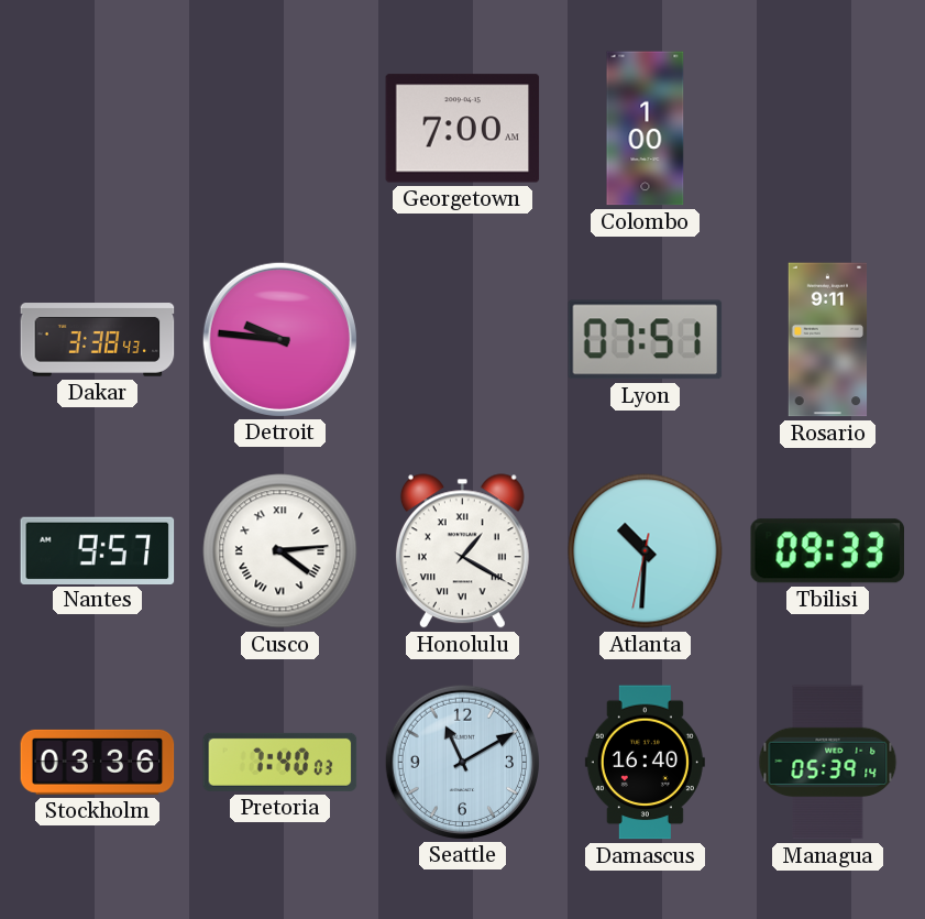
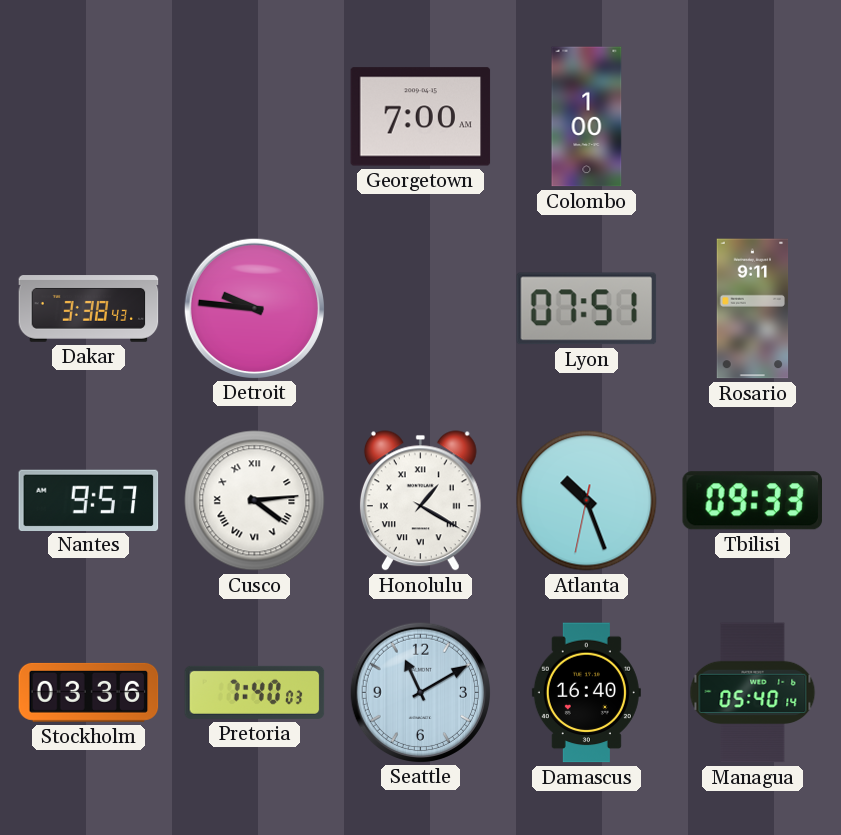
Atlanta: 10:30 -> 10:26
Managua: 05:39 -> 05:40
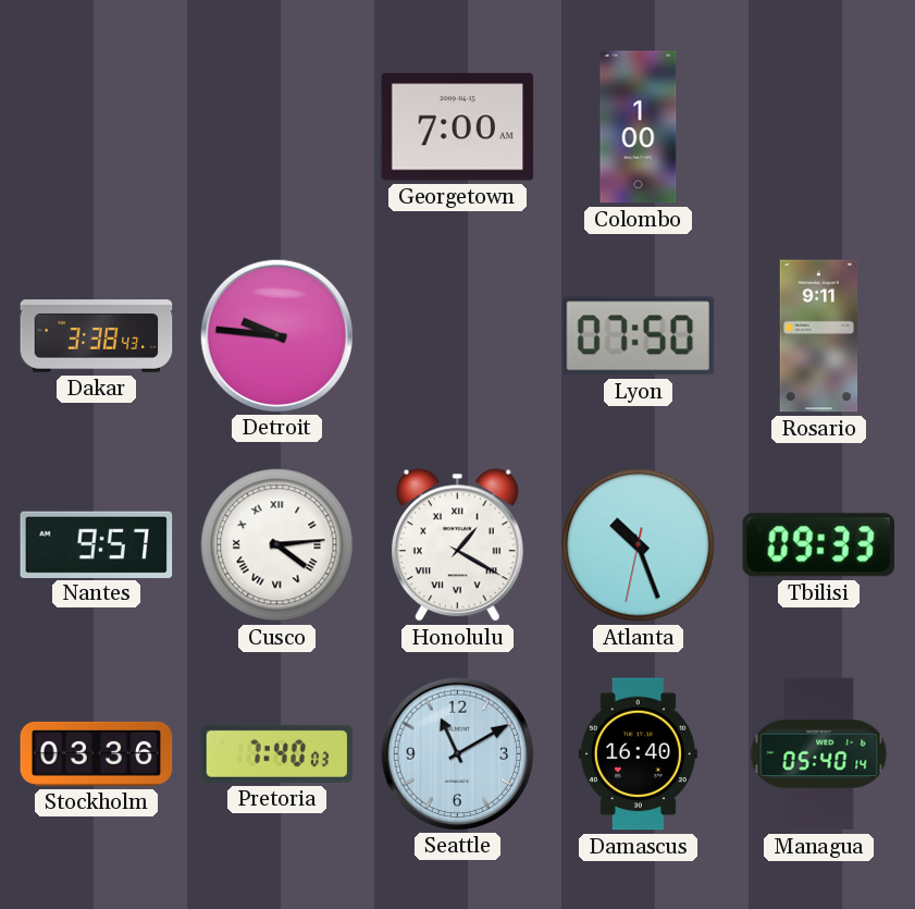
Lyon: 07:51 -> 07:50
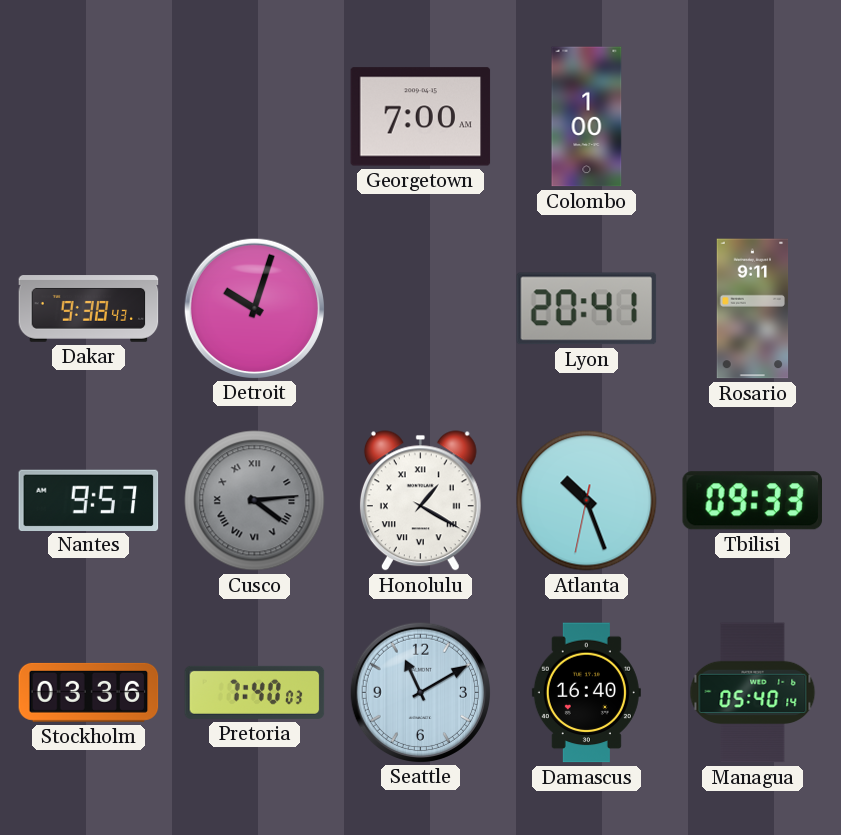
Dakar: 3:38 -> 9:38
Detroit: 9:46 -> 10:03
Lyon: 07:50 -> 20:41
Cusco dial: white -> grey
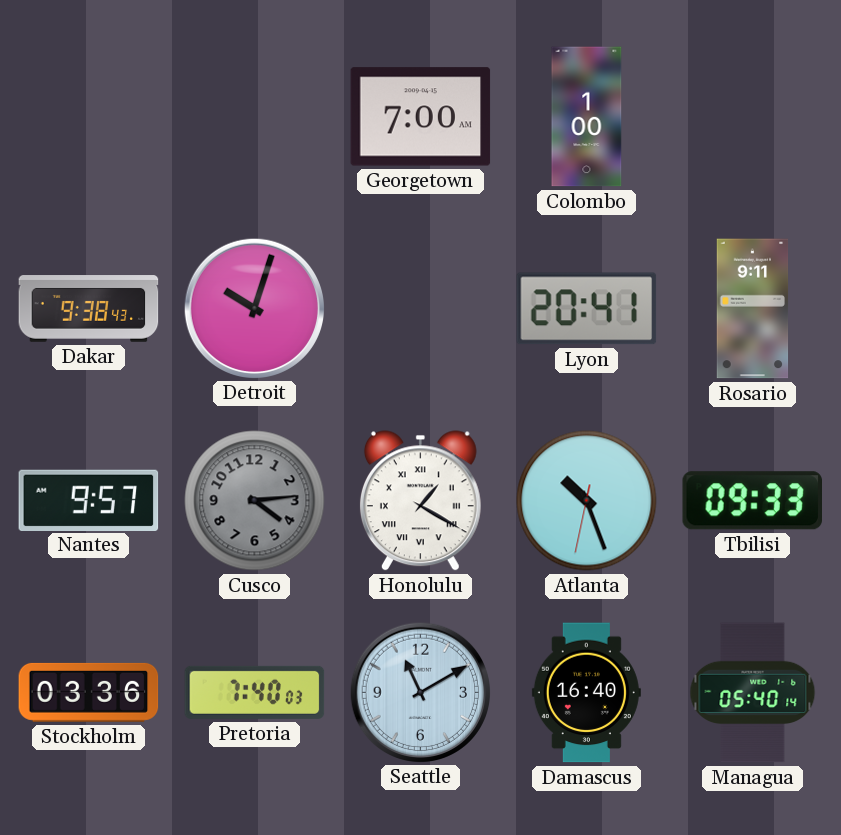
Cusco numerals: Roman -> Arabic
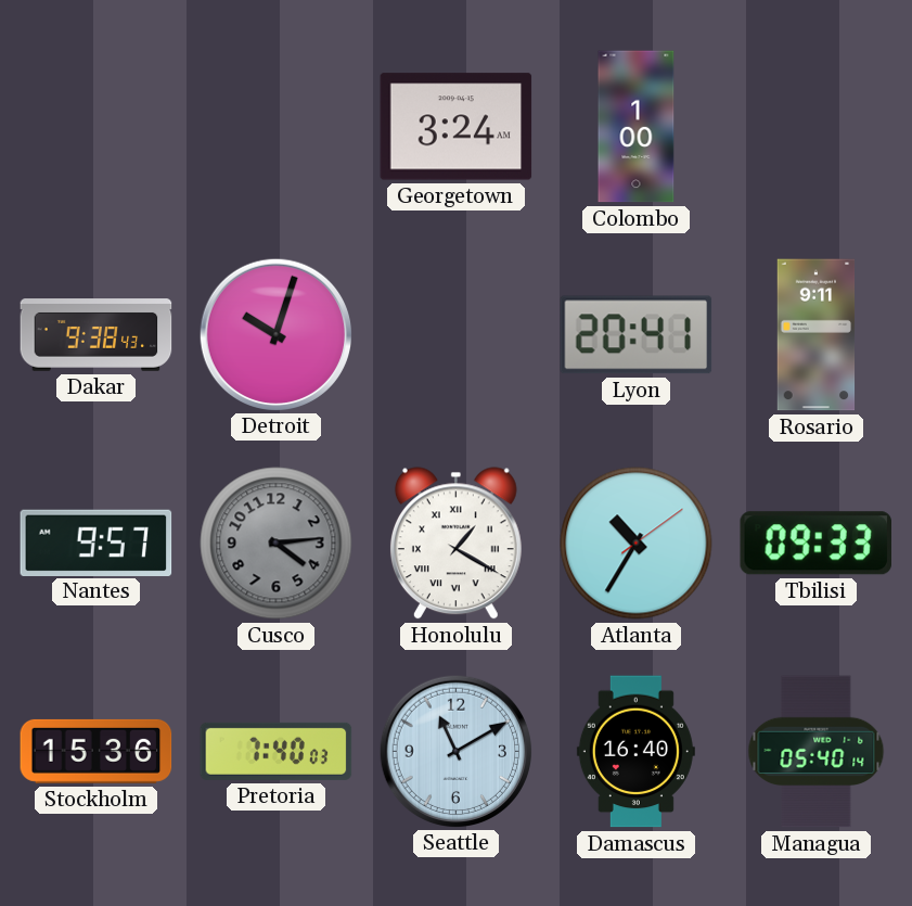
Georgetown: 7:00 -> 3:24
Atlanta: 10:26 -> 10:35
Stockholm: 03:36 -> 15:36
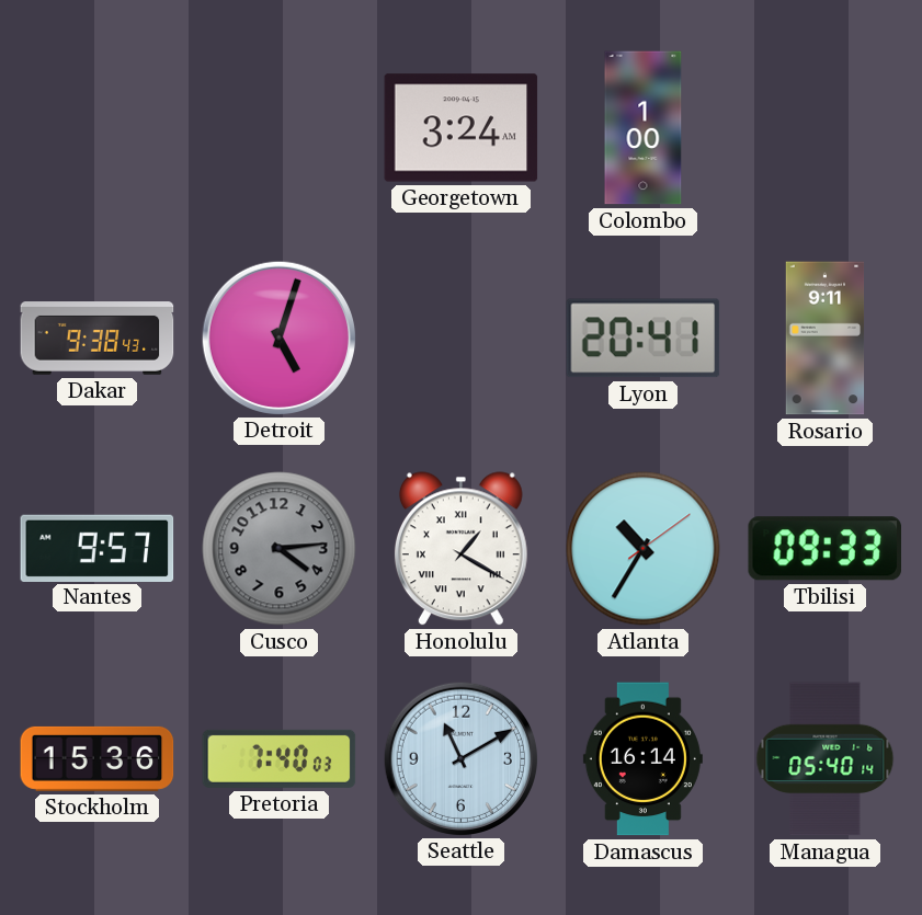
Detroit: 10:03 -> 5:03
Damascus: 16:40 -> 16:14
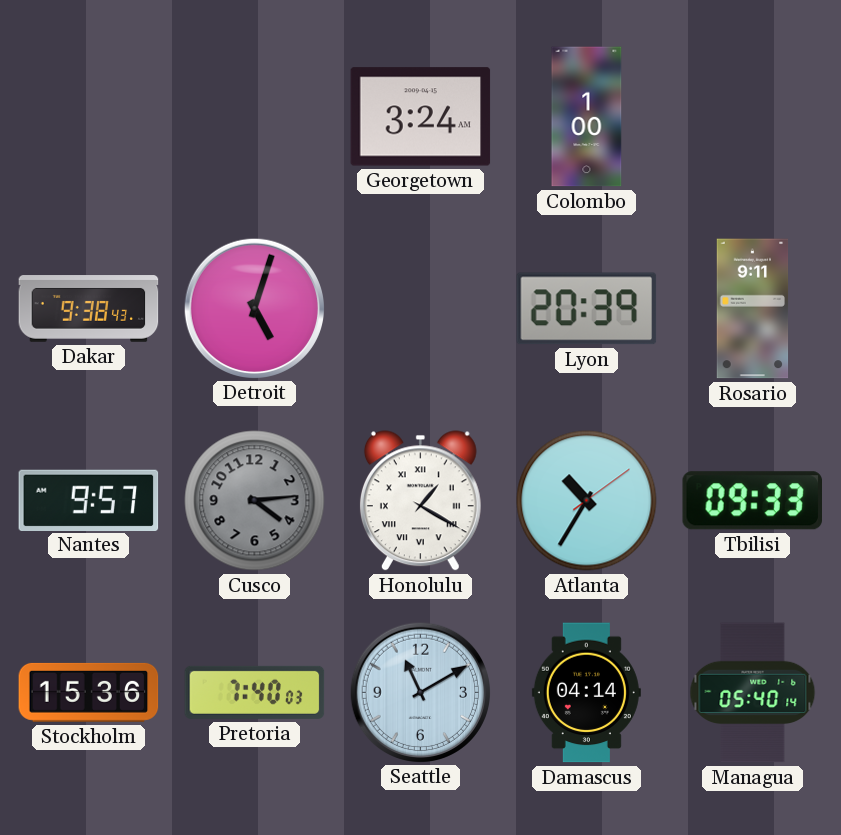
Lyon: 20:41 -> 20:39
Damascus: 16:14 -> 04:14
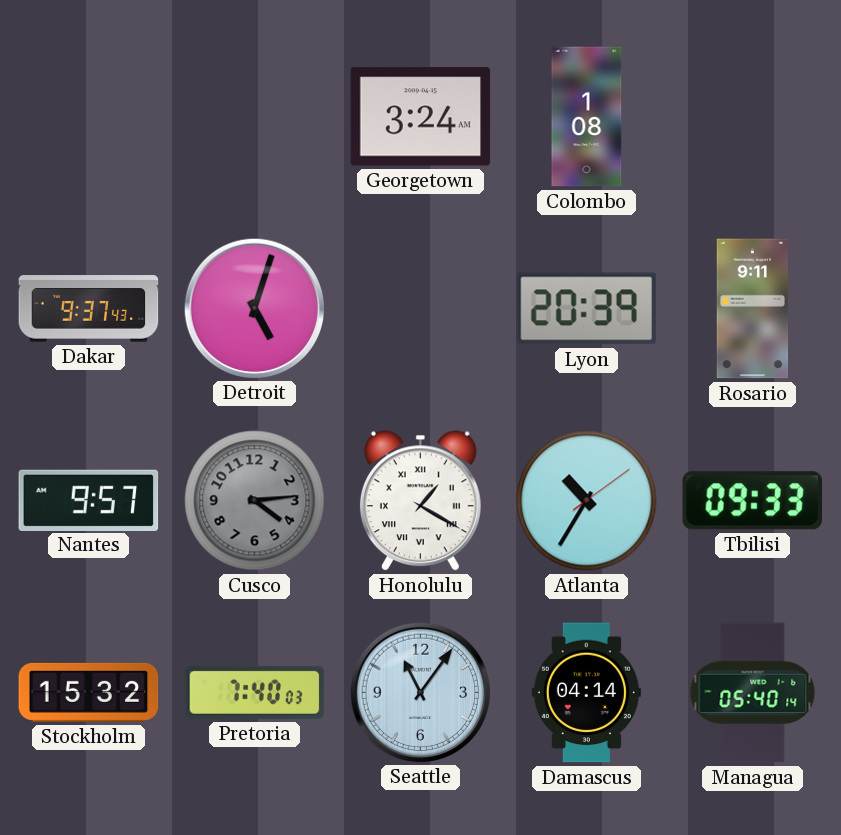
Colombo: 1:00 -> 1:08
Dakar: 9:38 -> 9:37
Stockholm: 15:36 -> 15:32
Seattle: 11:10 -> 11:06
